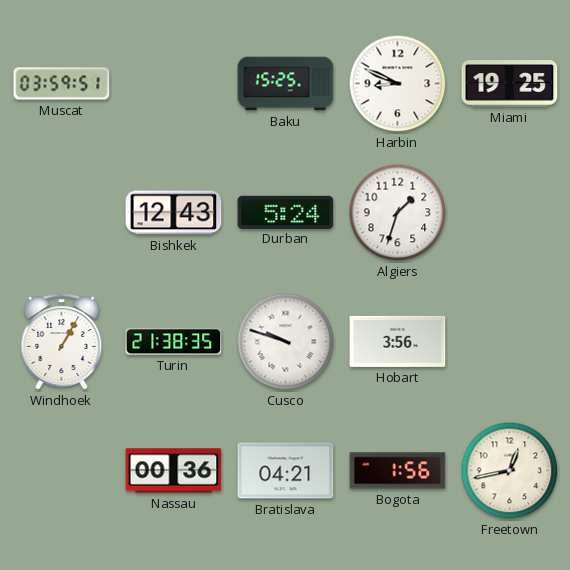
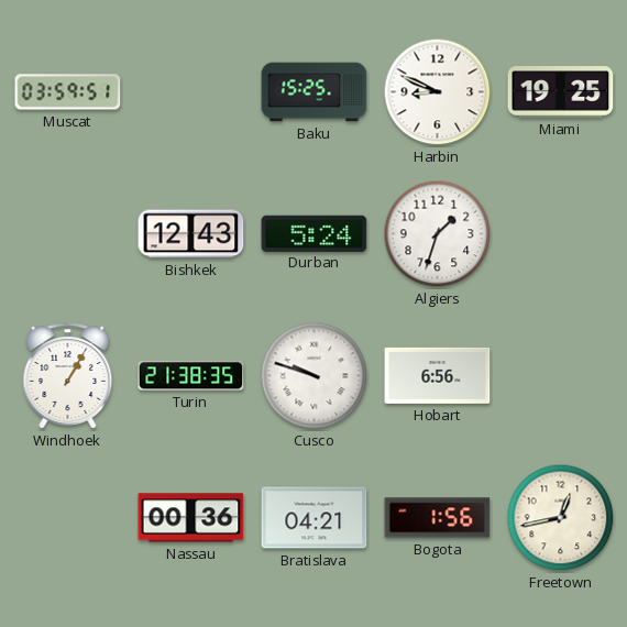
Hobart: 3:56 -> 6:56
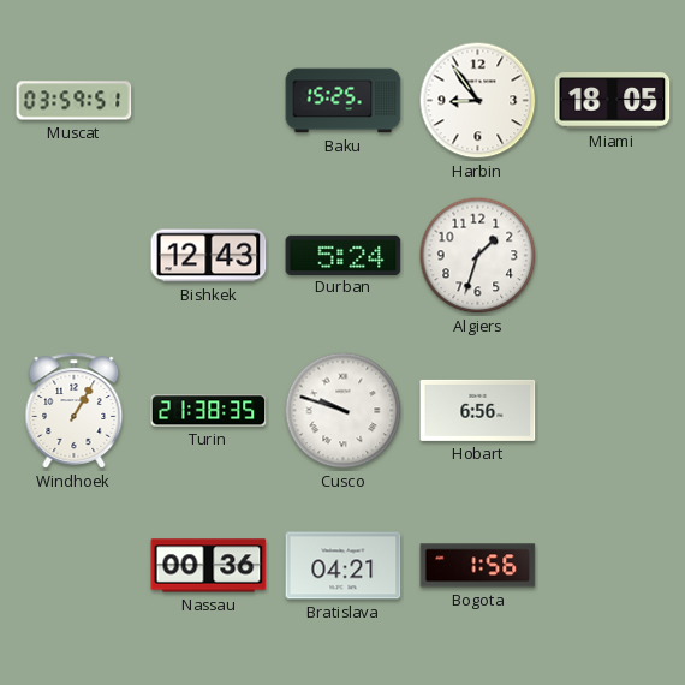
Harbin: 8:49 -> 8:54
Miami: 19:25 -> 18:05
Freetown: 12:43 -> none
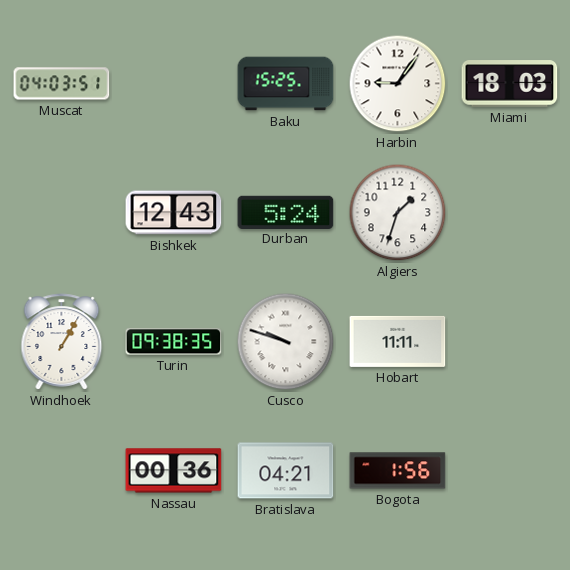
Muscat: 03:59 -> 04:03
Harbin: 8:54 -> 9:06
Miami: 18:05 -> 18:03
Turin: 21:38 -> 09:38
Hobart: 6:56 -> 11:11
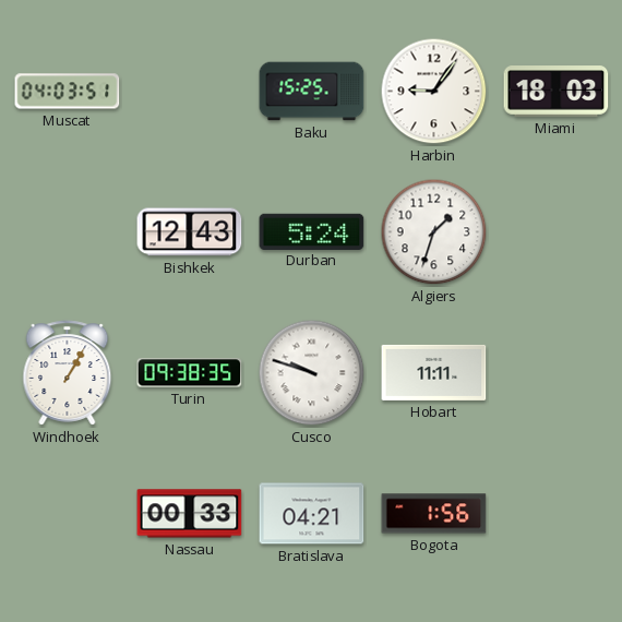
Nassau: 00:36 -> 00:33
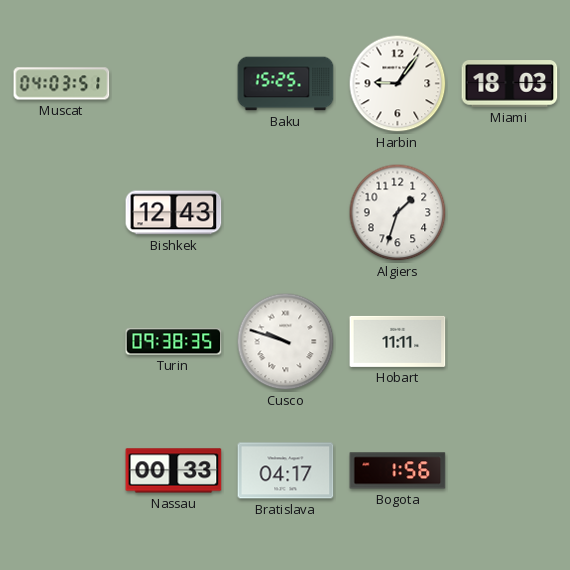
Durban: 5:24 -> none
Windhoek: 1:05 -> none
Bratislava: 04:21 -> 04:17
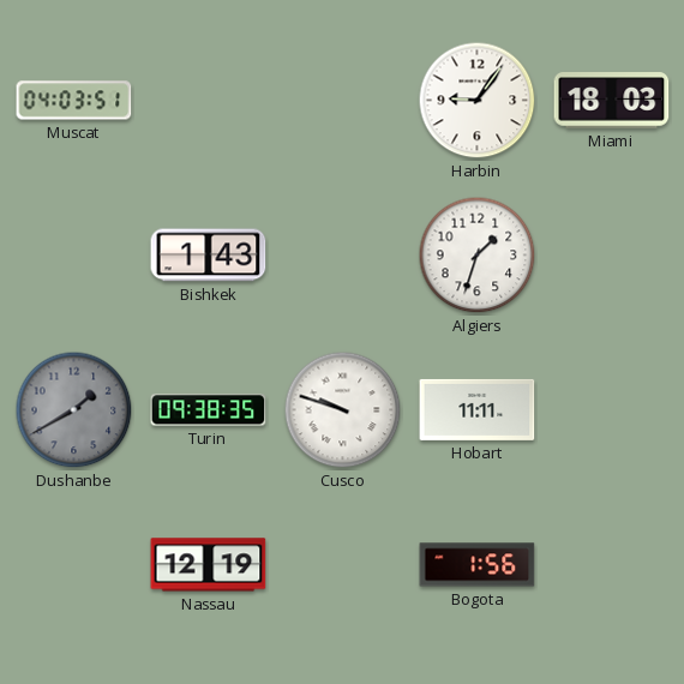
Baku: 15:25 -> none
Bishkek: 12:43 -> 1:43
Dushanbe: none -> 1:40
Nassau: 00:33 -> 12:19
Bratislava: 04:17 -> none
